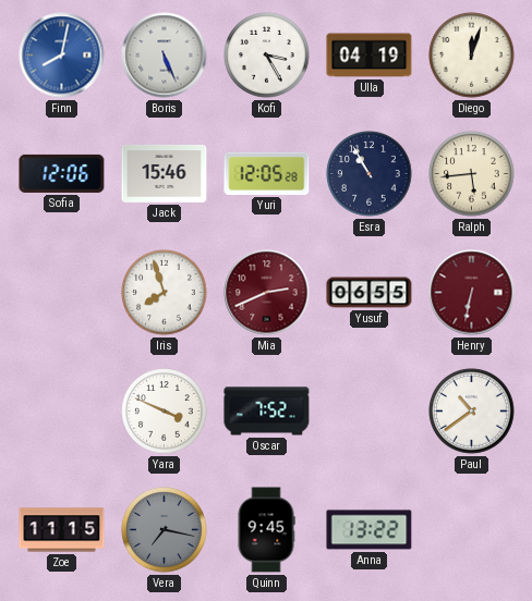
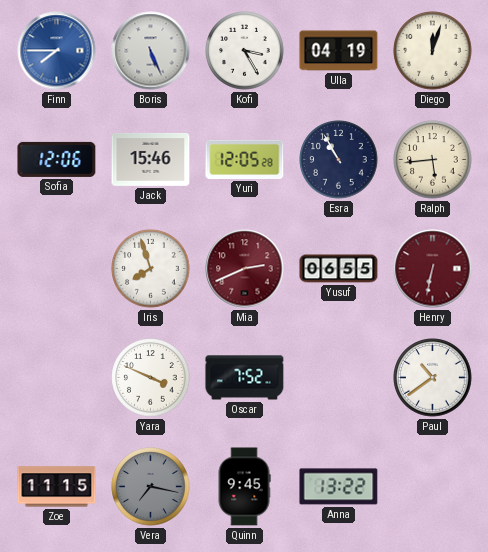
Finn: 8:02 -> 7:45
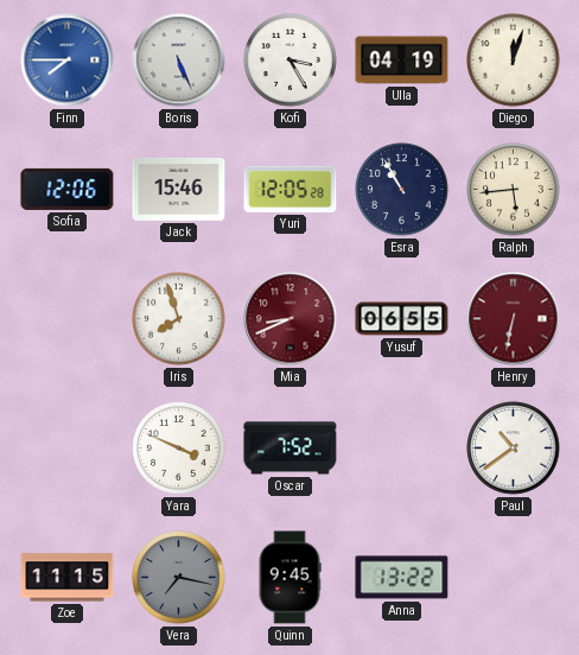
Mia: 2:41 -> 8:41
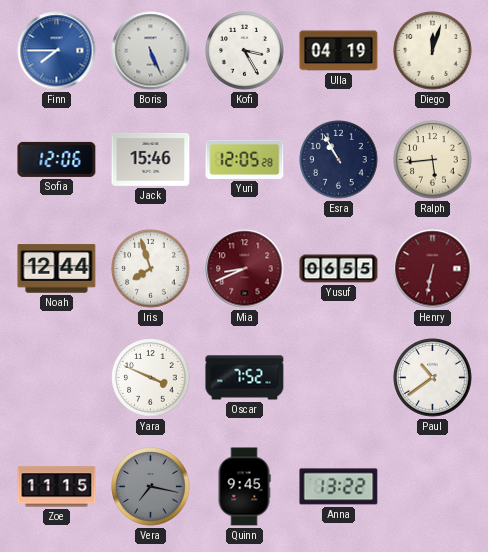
Noah: none -> 12:44
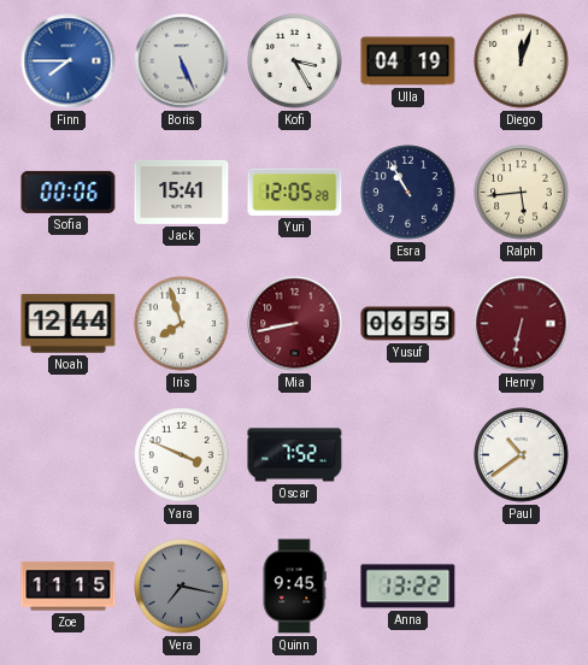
Sofia: 12:06 -> 00:06
Jack: 15:46 -> 15:41
Mia: 8:41 -> 8:43
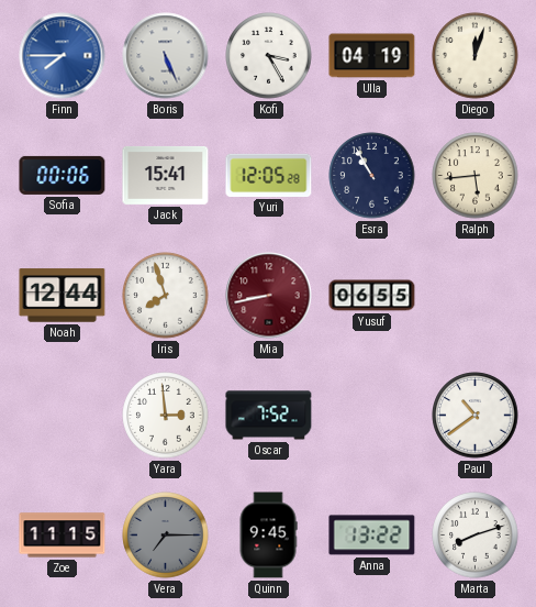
Henry: 6:32 -> none
Yara: 3:49 -> 2:59
Vera: 7:17 -> 7:15
Marta: none -> 8:12
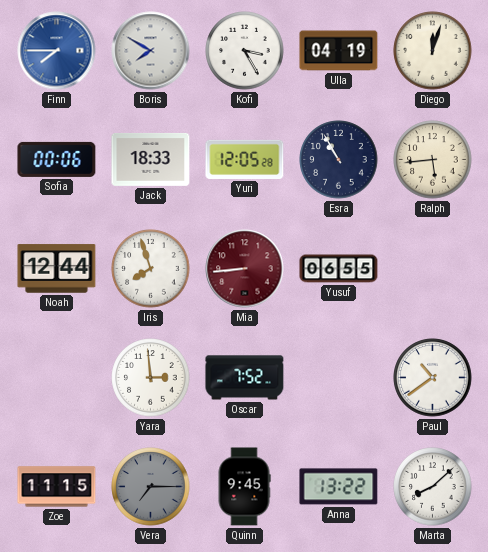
Boris: 5:26 -> 7:50
Jack: 15:41 -> 18:33
Mia: 8:43 -> 8:44
Marta: 8:12 -> 8:08
